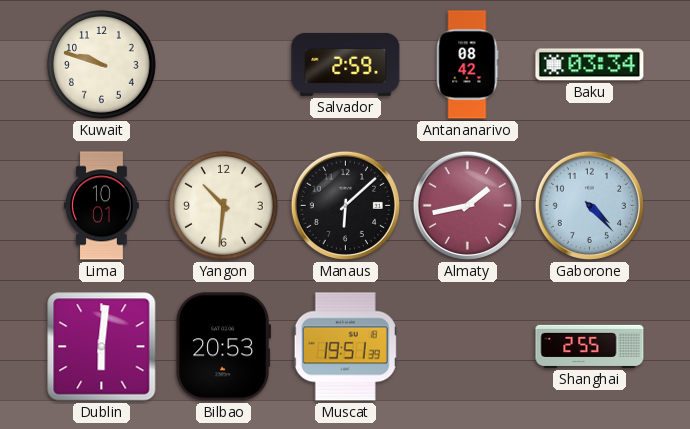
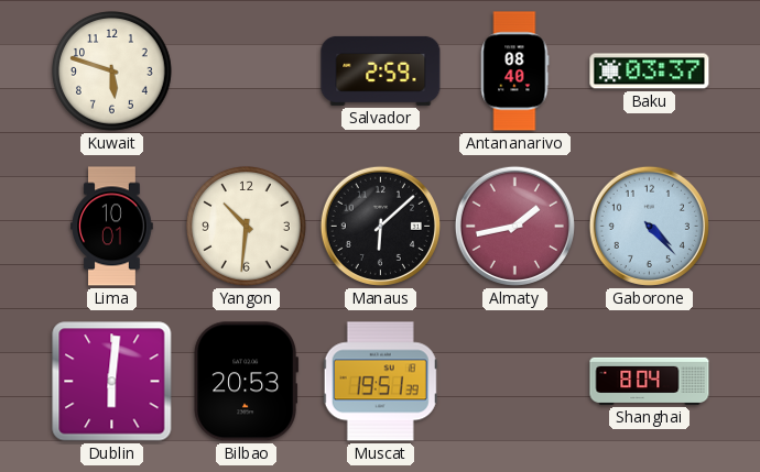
Kuwait: 9:48 -> 5:48
Antananarivo: 08:42 -> 08:40
Baku: 03:34 -> 03:37
Shanghai: 2:55 -> 8:04
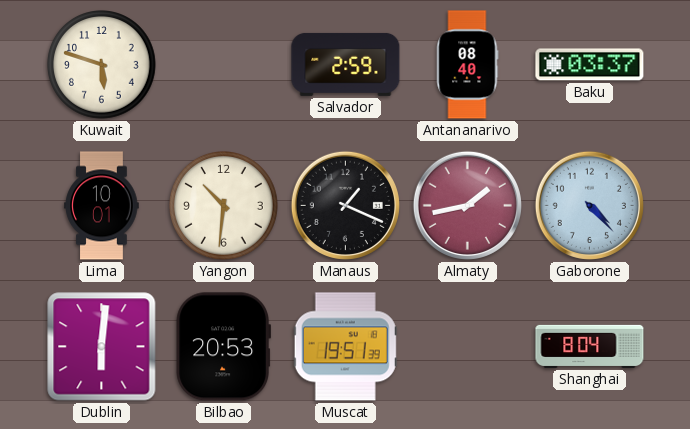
Manaus: 6:08 -> 1:19
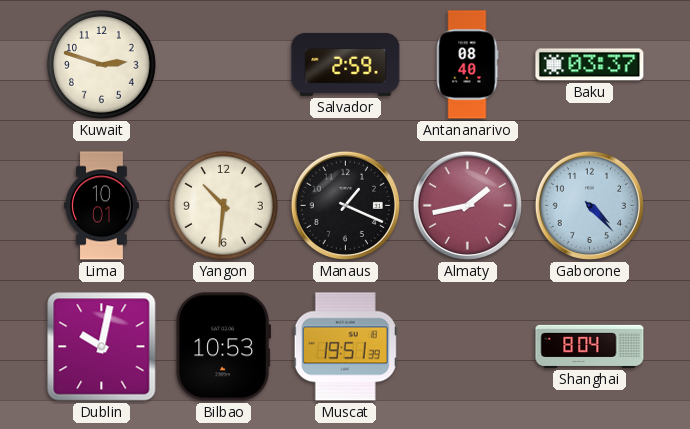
Kuwait: 5:48 -> 2:48
Dublin: 6:01 -> 10:02
Bilbao: 20:53 -> 10:53
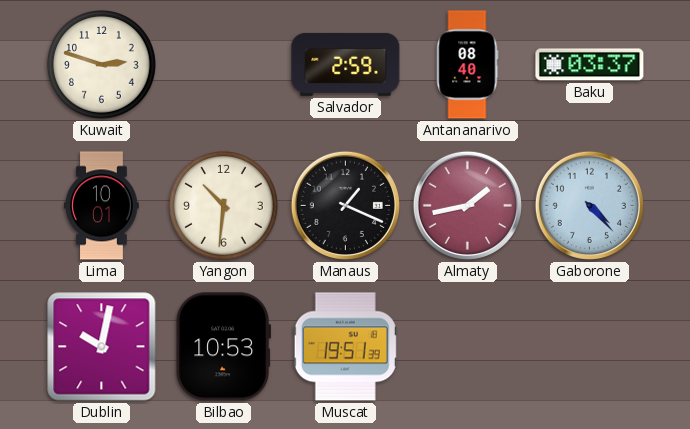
Shanghai: 8:04 -> none
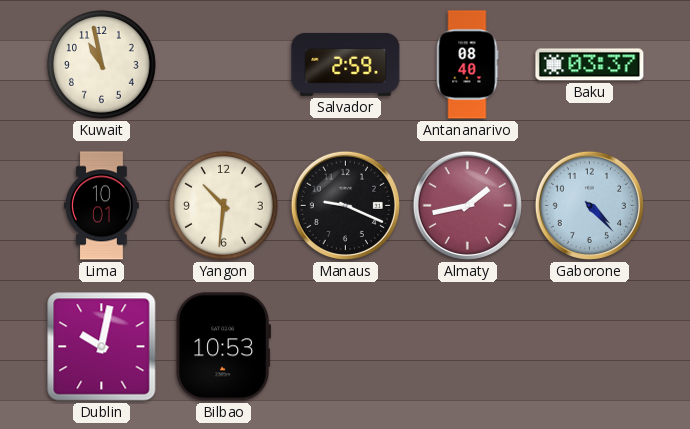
Kuwait: 2:48 -> 10:58
Manaus: 1:19 -> 9:19
Muscat: 19:51 -> none
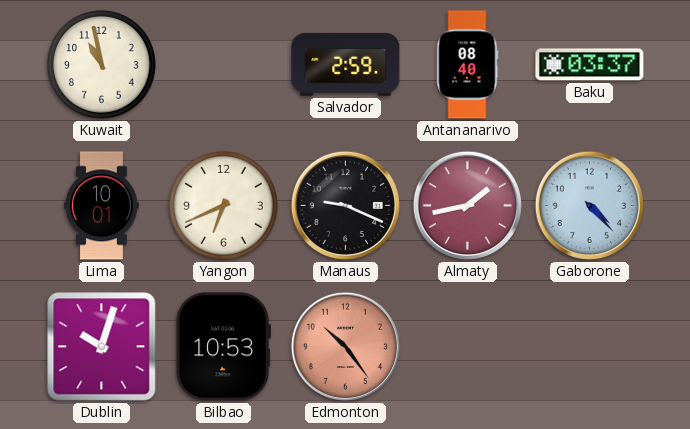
Yangon: 10:31 -> 6:41
Dublin: 10:02 -> 10:03
Edmonton: none -> 10:24
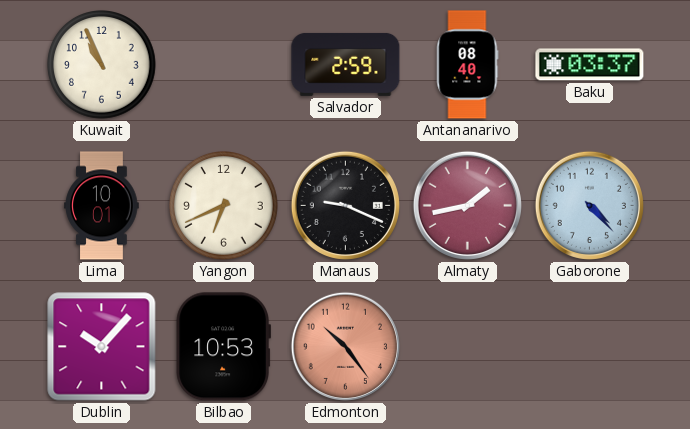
Kuwait: 10:58 -> 10:56
Dublin: 10:03 -> 10:07
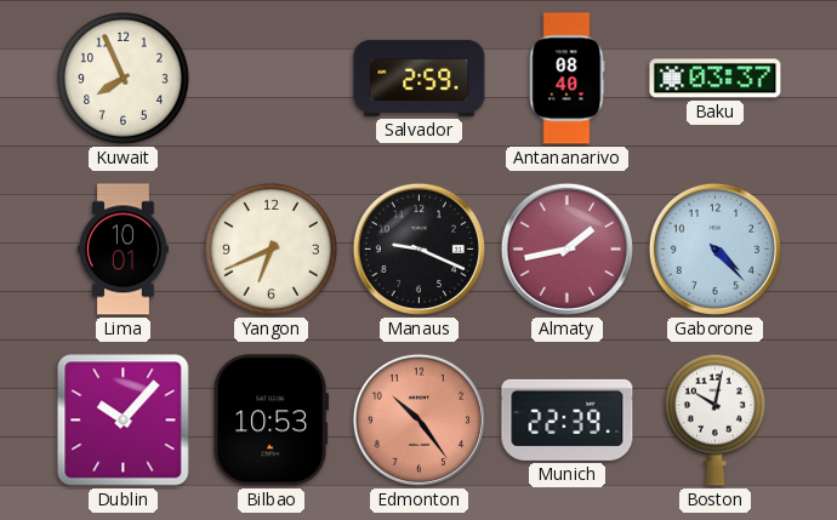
Kuwait: 10:56 -> 7:56
Munich: none -> 22:39
Boston: none -> 10:02
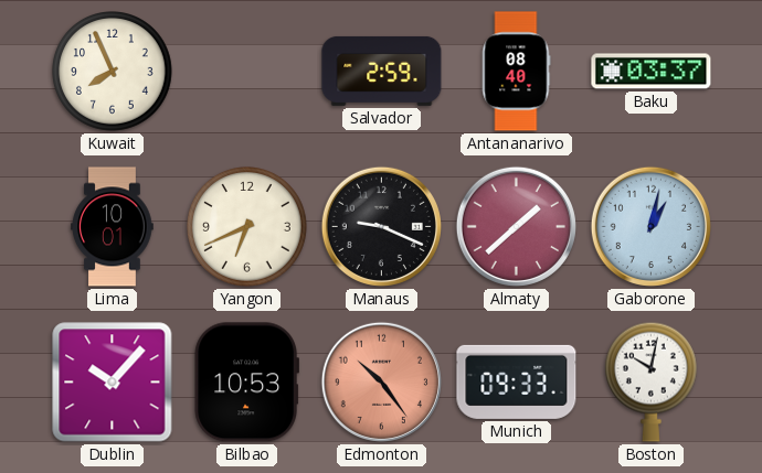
Almaty: 1:43 -> 1:38
Gaborone: 4:23 -> 1:02
Munich: 22:39 -> 09:33
